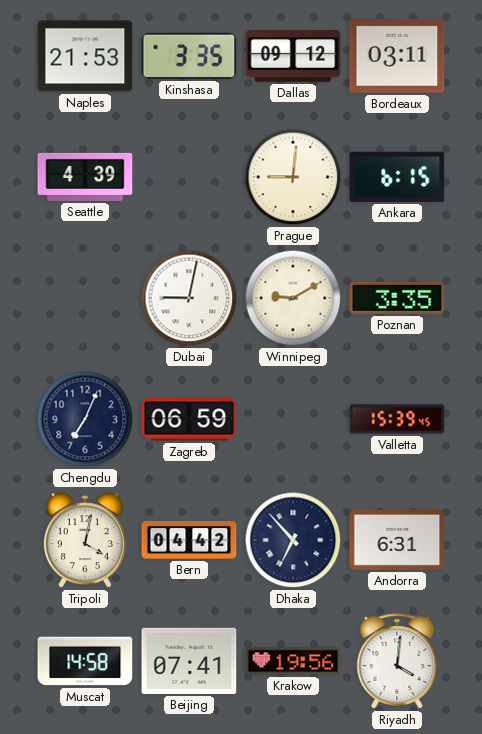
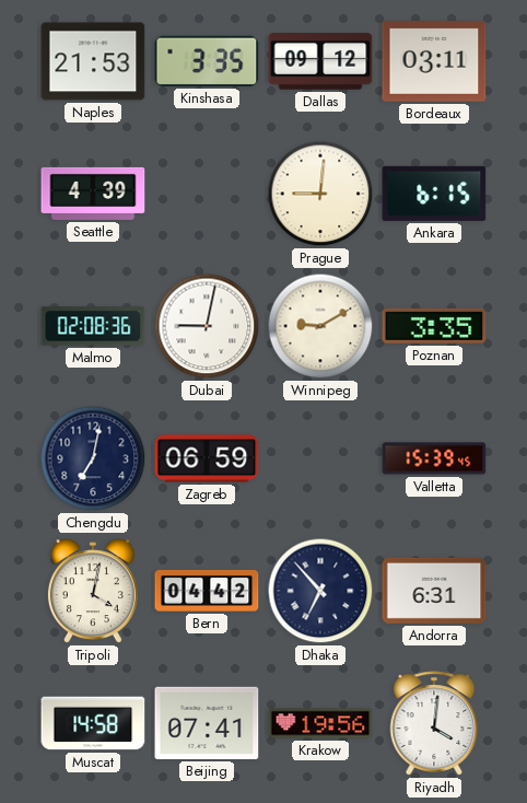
Malmo: none -> 02:08
Chengdu: 7:04 -> 7:02
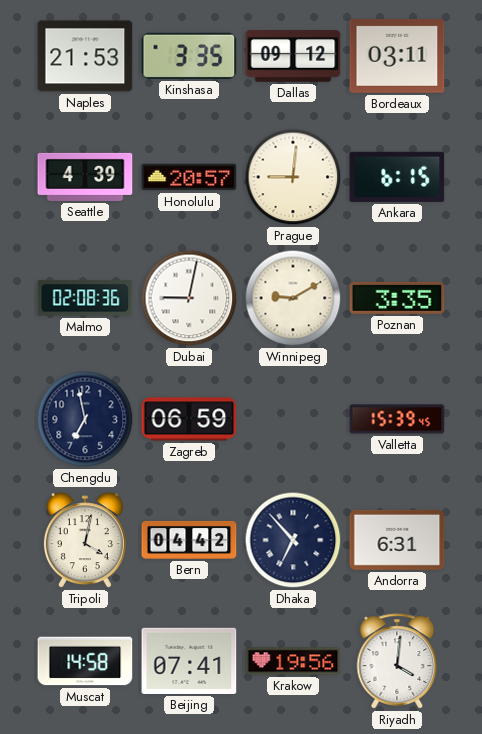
Honolulu: none -> 20:57
Chengdu: 7:02 -> 6:58
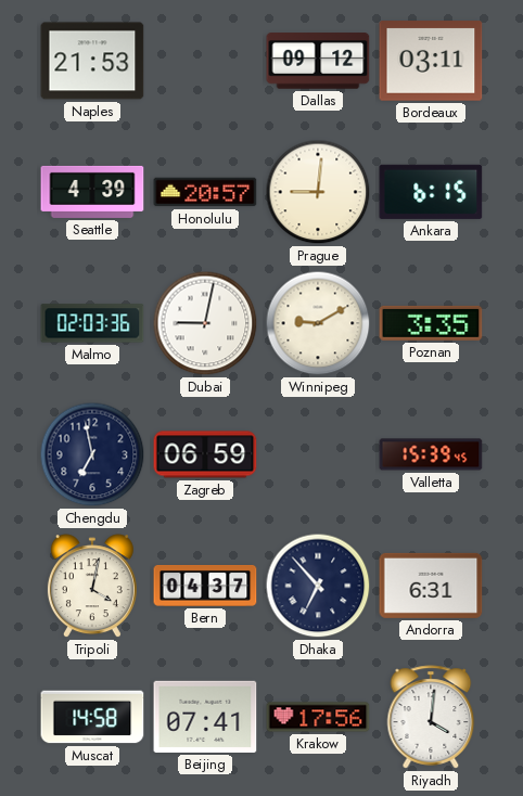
Kinshasa: 3:35 -> none
Malmo: 02:08 -> 02:03
Bern: 04:42 -> 04:37
Krakow: 19:56 -> 17:56
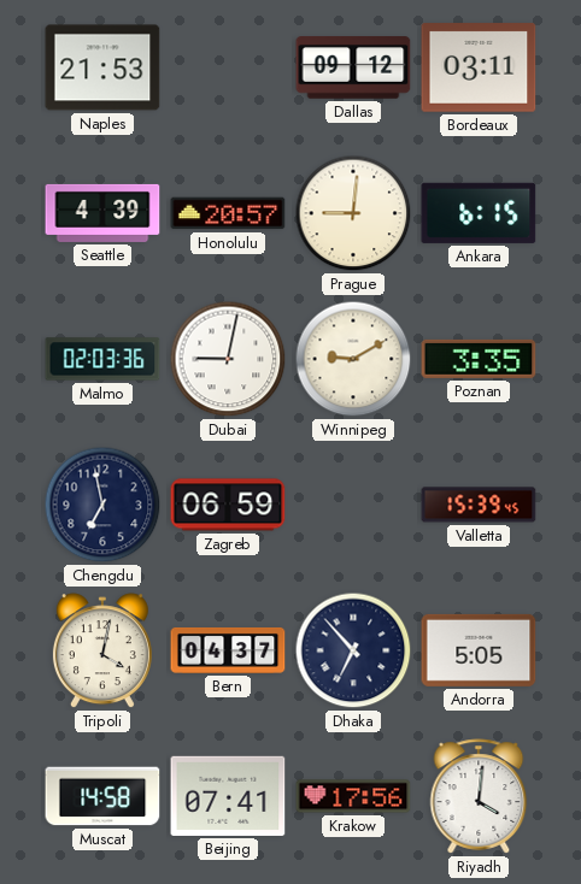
Andorra: 6:31 -> 5:05
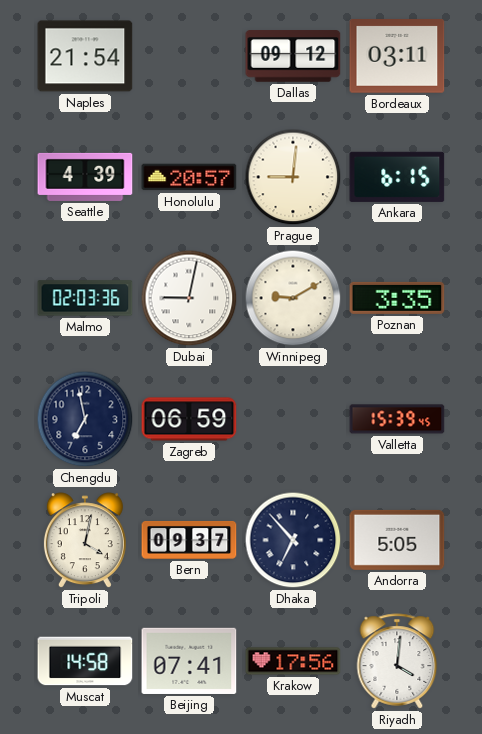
Naples: 21:53 -> 21:54
Bern: 04:37 -> 09:37
